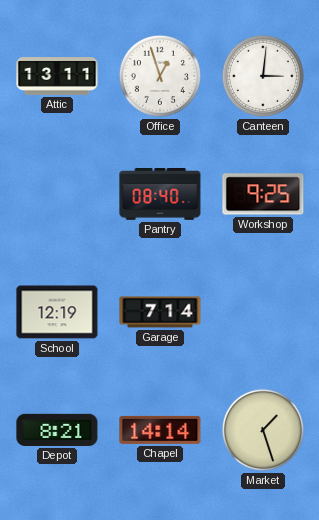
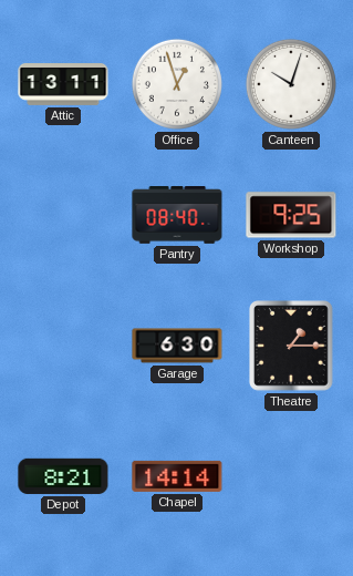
Canteen: 3:01 -> 10:03
School: 12:19 -> none
Garage: 7:14 -> 6:30
Theatre: none -> 1:15
Market: 1:27 -> none
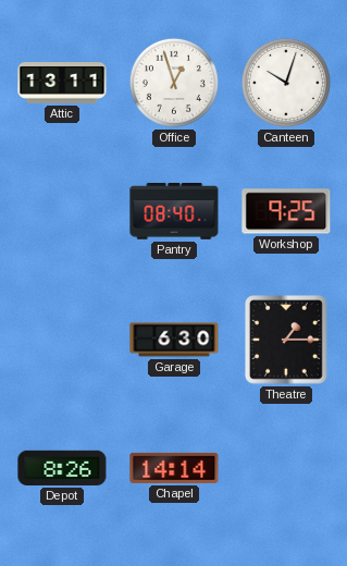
Depot: 8:21 -> 8:26
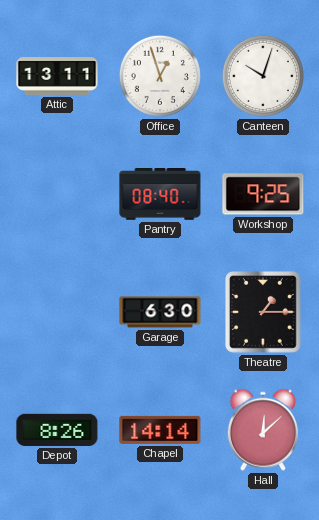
Hall: none -> 12:08
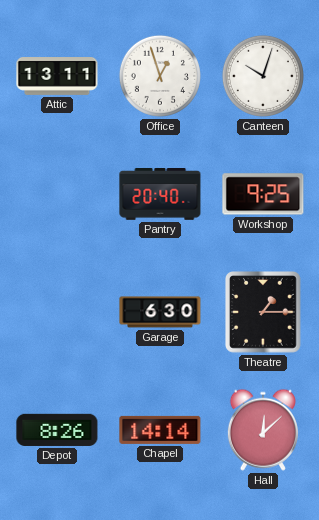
Pantry: 08:40 -> 20:40
